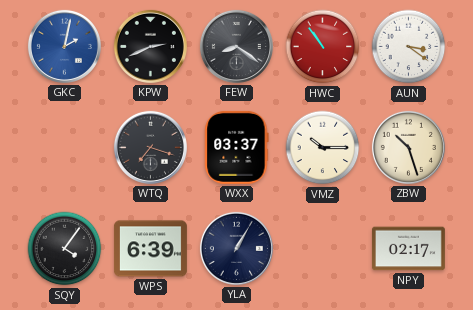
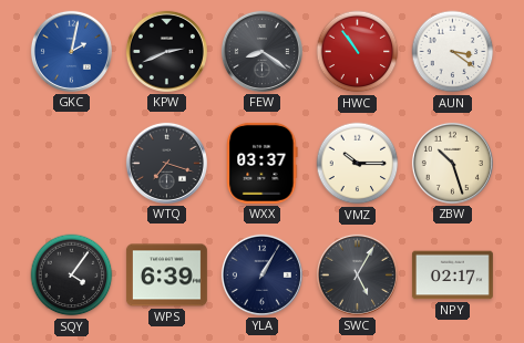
SWC: none -> 5:05
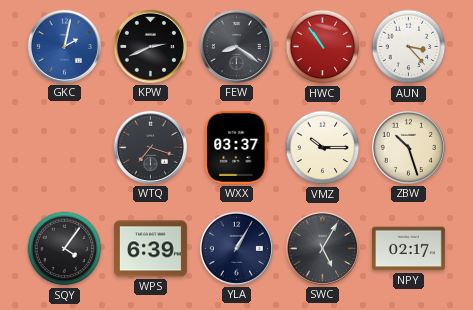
AUN: 3:21 -> 3:23
